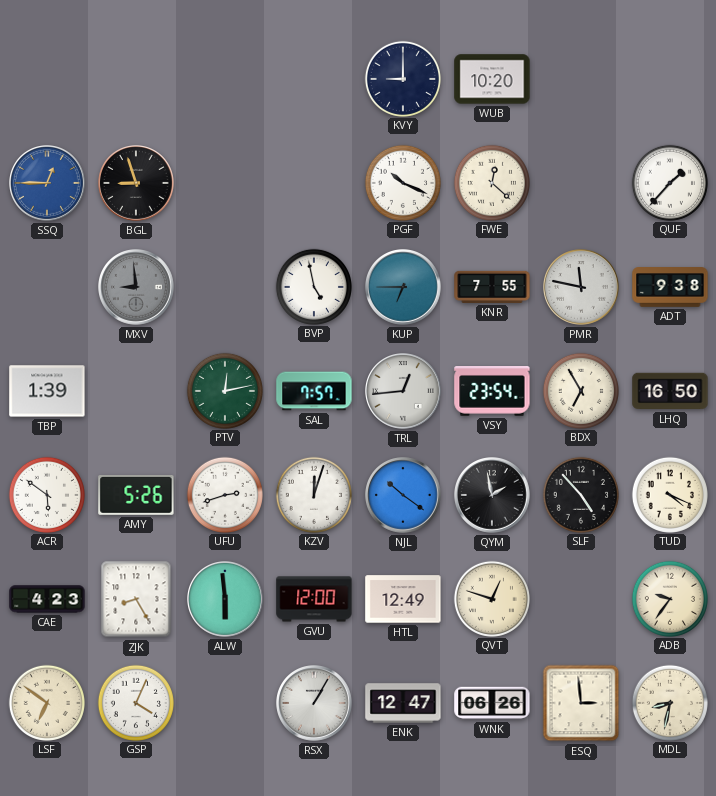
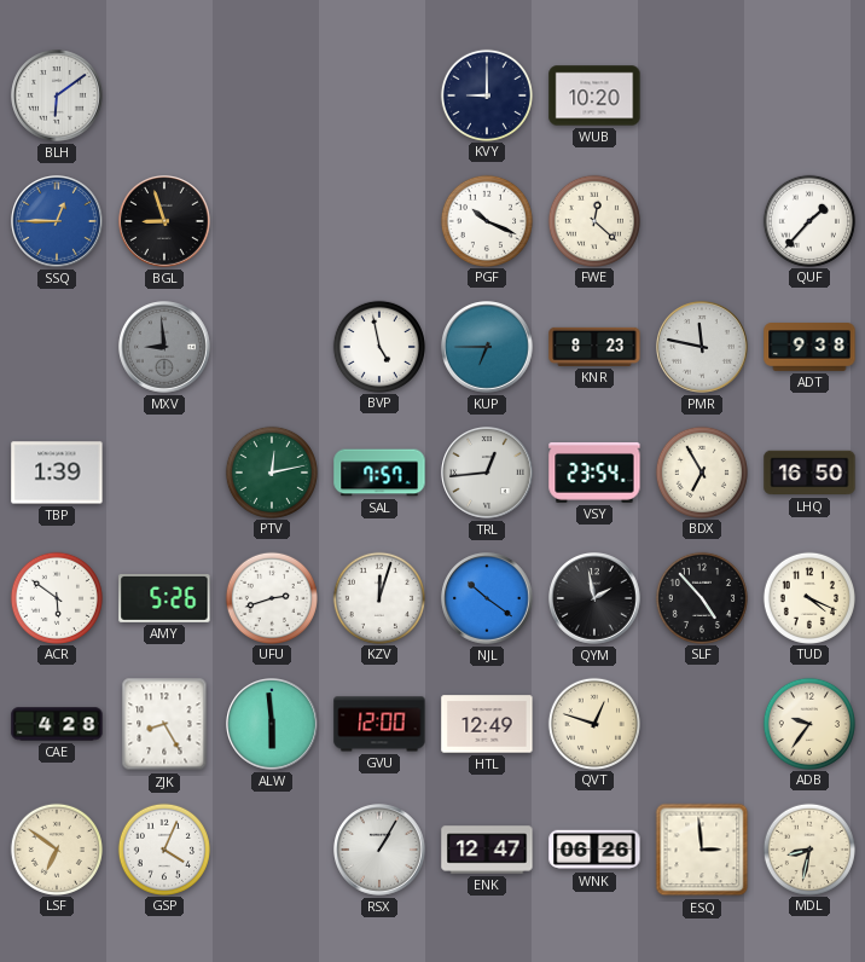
BLH: none -> 6:09
KNR: 7:55 -> 8:23
CAE: 4:23 -> 4:28
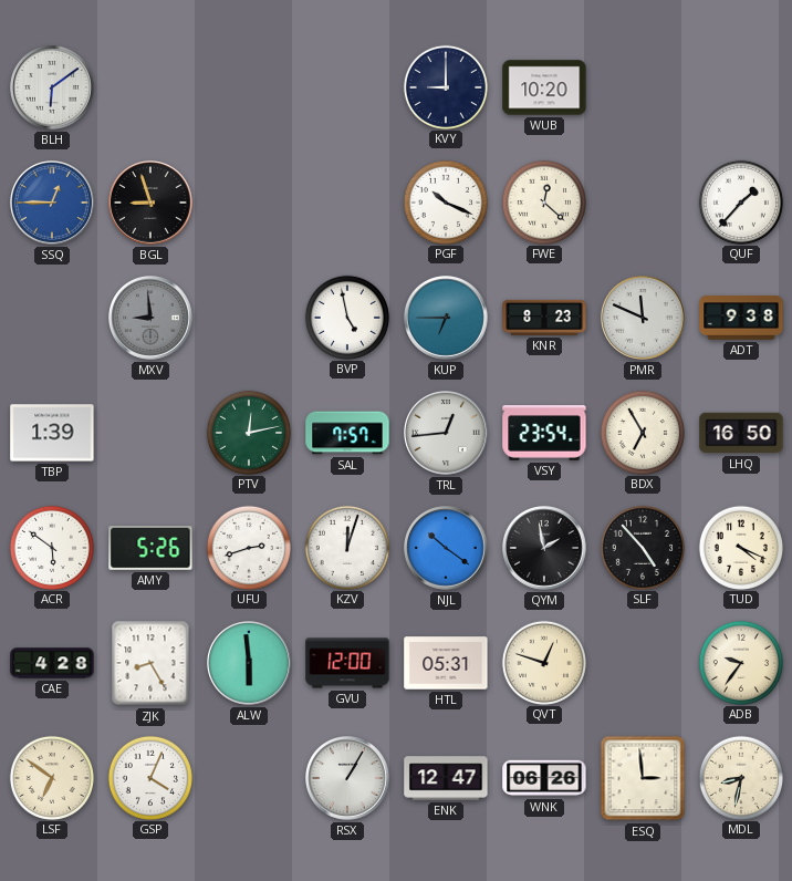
PMR: 11:47 -> 11:49
HTL: 12:49 -> 05:31
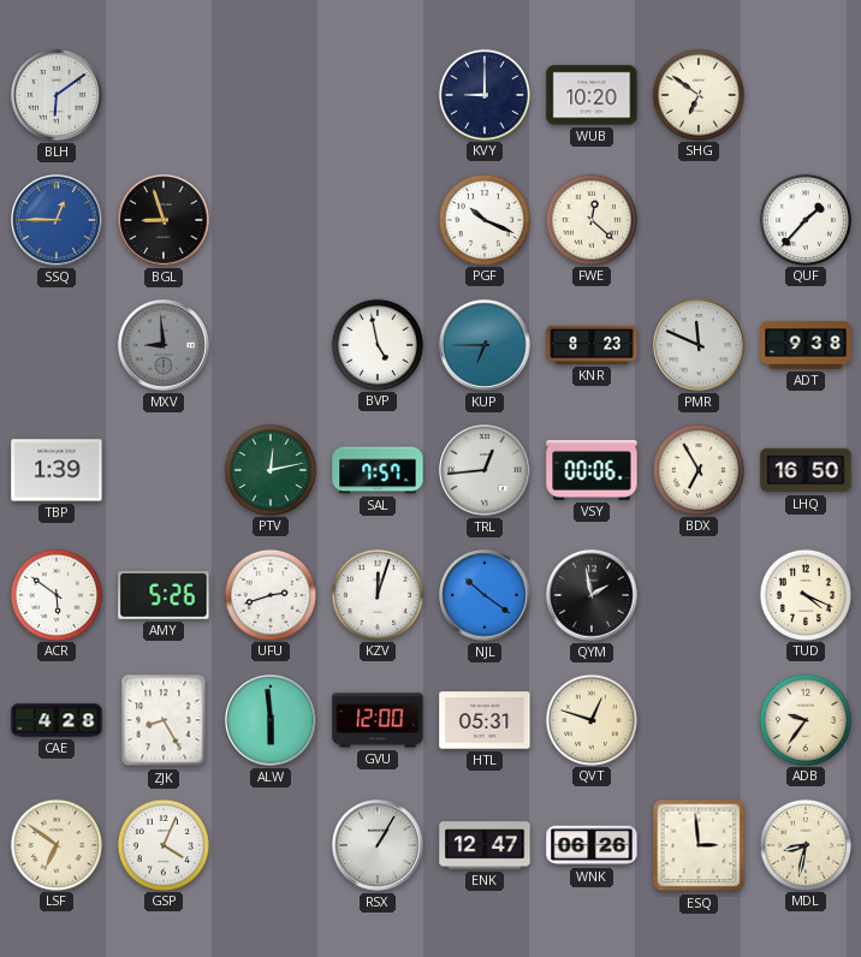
SHG: none -> 6:51
VSY: 23:54 -> 00:06
SLF: 4:53 -> none
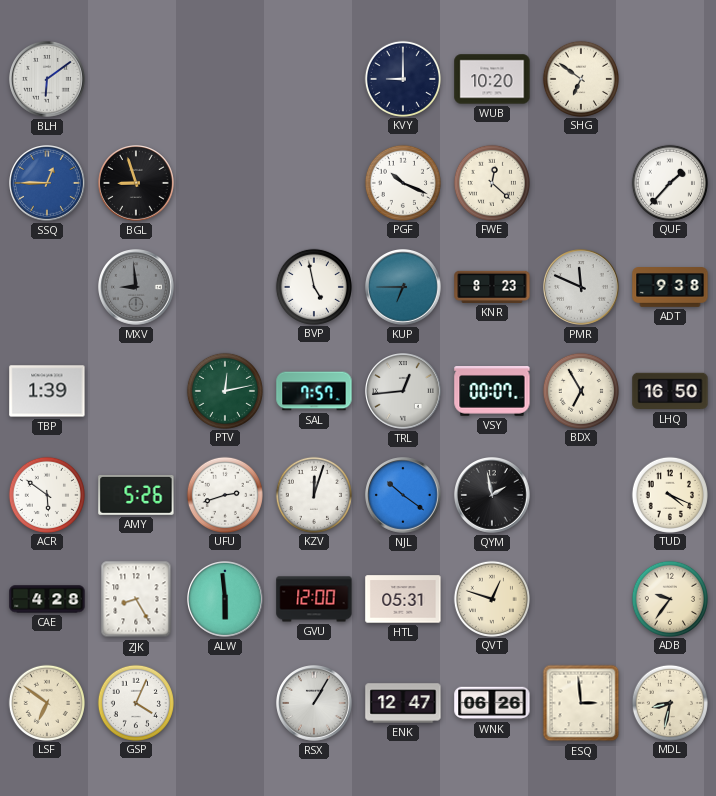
VSY: 00:06 -> 00:07
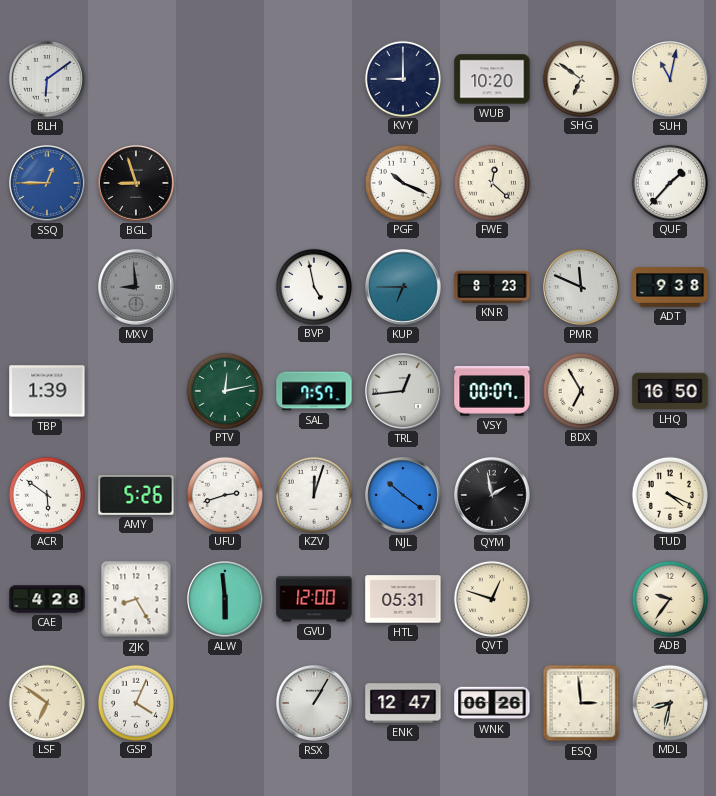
SUH: none -> 11:02
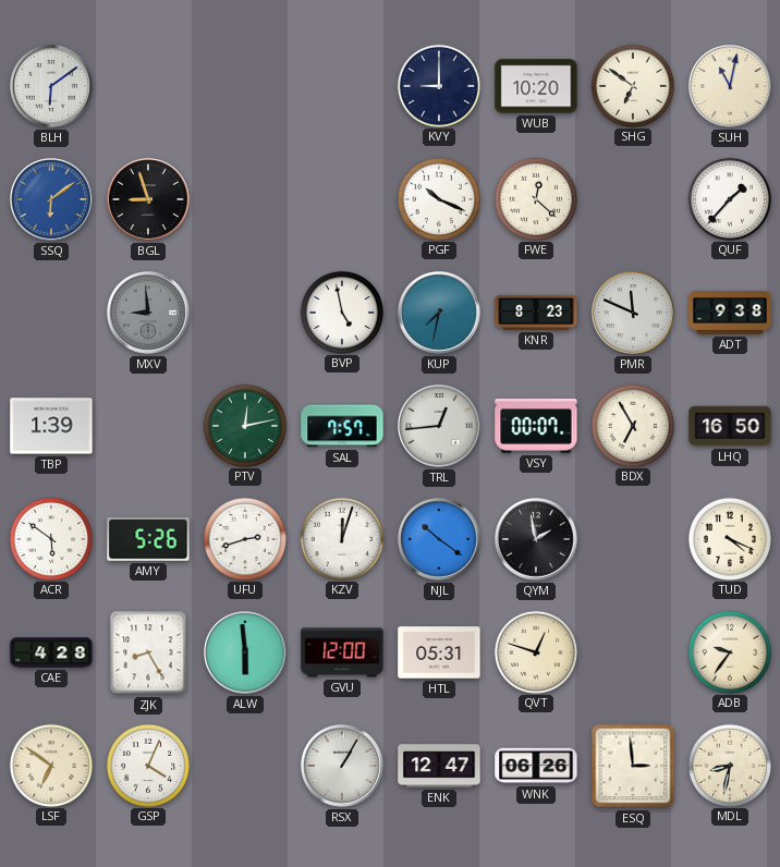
SSQ: 12:45 -> 6:09
KUP: 6:45 -> 7:32
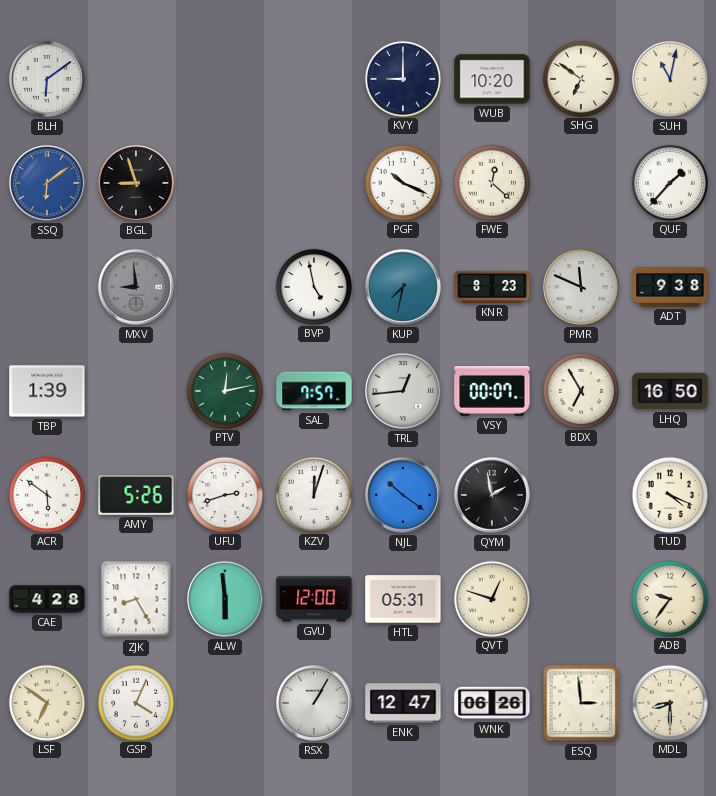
MDL: 8:32 -> 8:30
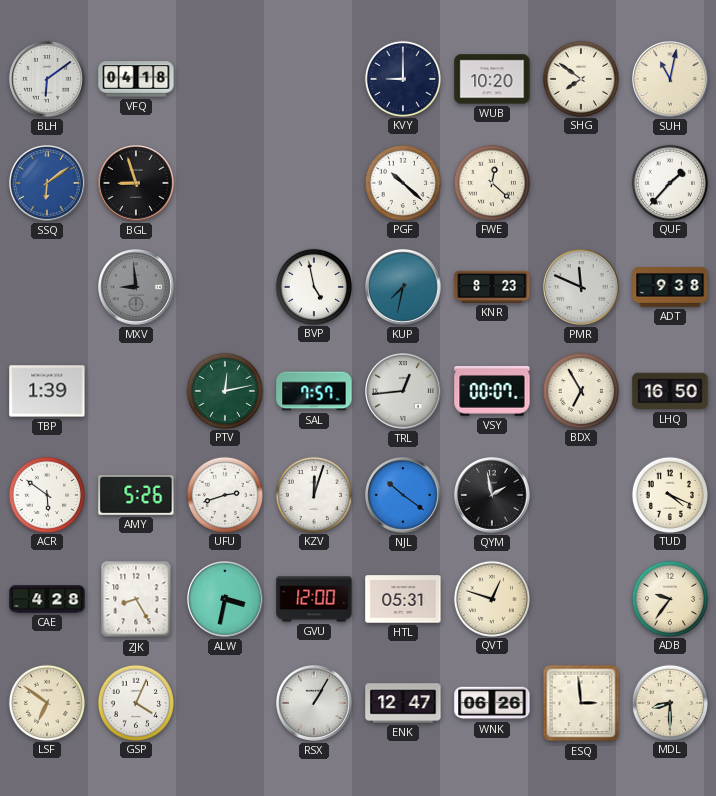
VFQ: none -> 04:18
SHG: 6:51 -> 7:51
PGF: 10:19 -> 10:22
ALW: 5:59 -> 3:32
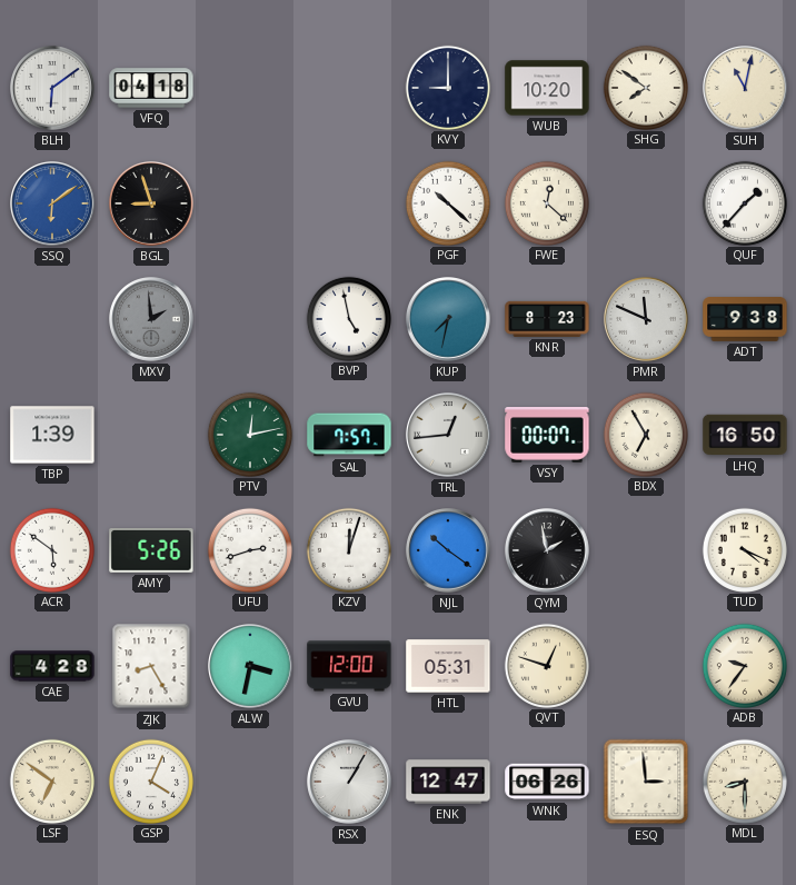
MXV: 8:59 -> 1:59
